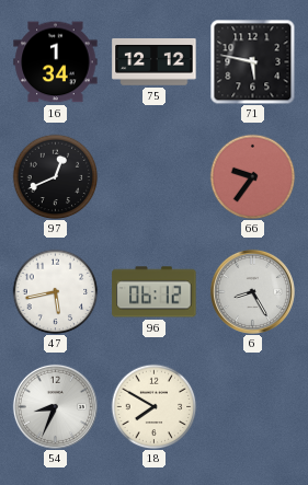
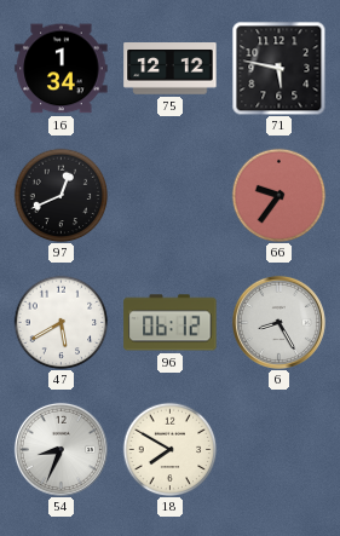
47: 5:43 -> 5:40
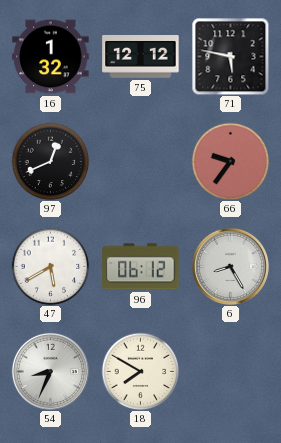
16: 1:34 -> 1:32
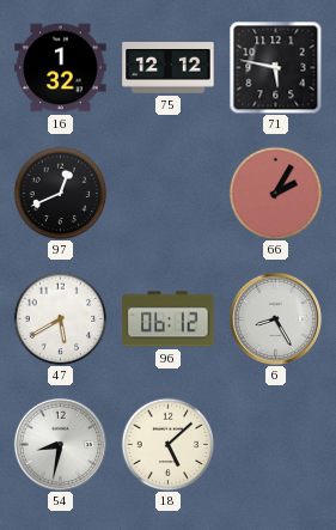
66: 9:36 -> 2:05
54: 8:34 -> 8:32
18: 7:50 -> 5:08
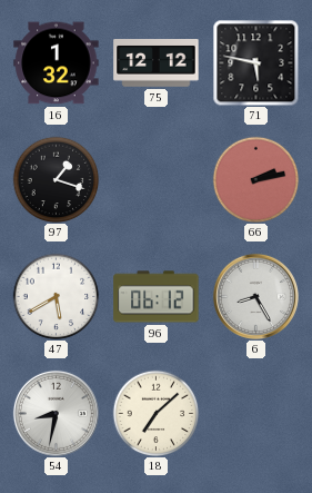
97: 12:41 -> 1:18
66: 2:05 -> 2:13
18: 5:08 -> 7:08
